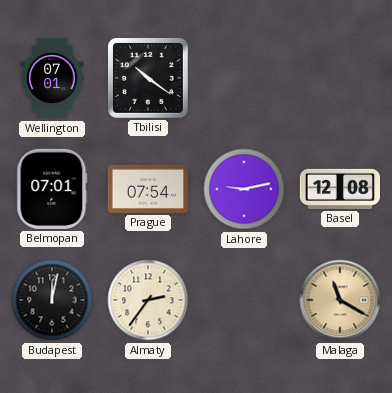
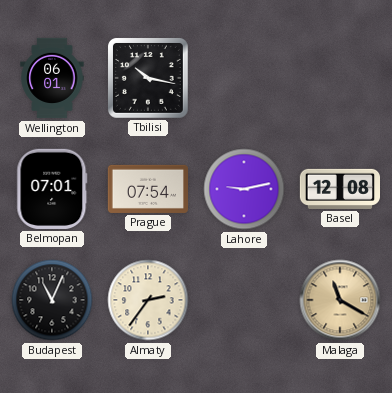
Wellington: 07:01 -> 06:01
Tbilisi: 10:21 -> 10:17
Budapest: 12:02 -> 11:04
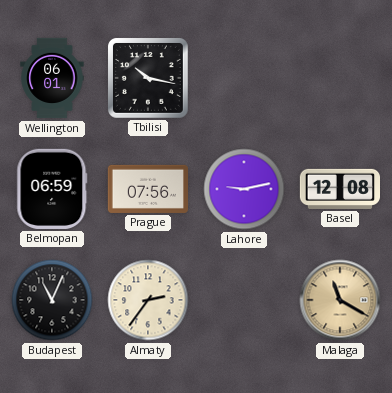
Belmopan: 07:01 -> 06:59
Prague: 07:54 -> 07:56
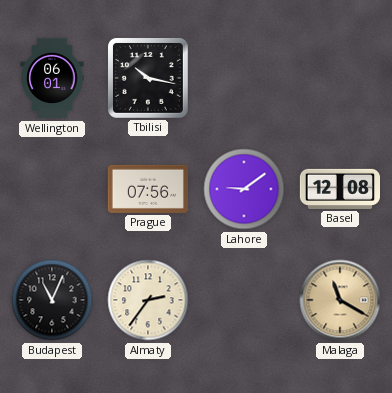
Belmopan: 06:59 -> none
Lahore: 9:13 -> 9:09
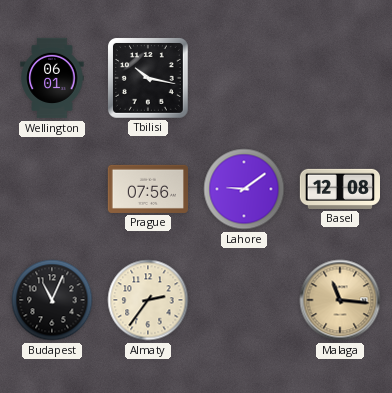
Malaga: 11:20 -> 11:16
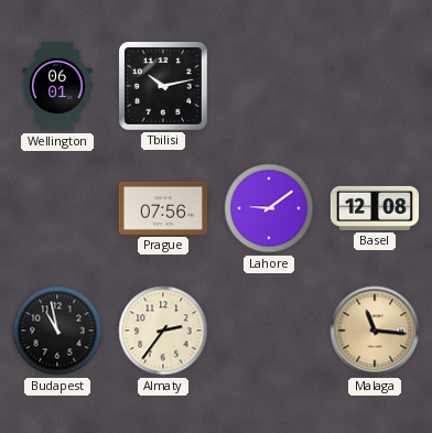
Tbilisi: 10:17 -> 10:13
Budapest: 11:04 -> 10:58
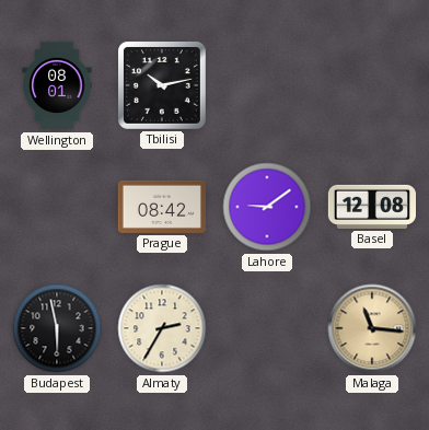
Wellington: 06:01 -> 08:01
Prague: 07:56 -> 08:42
Budapest: 10:58 -> 5:58
Almaty: 2:36 -> 2:35
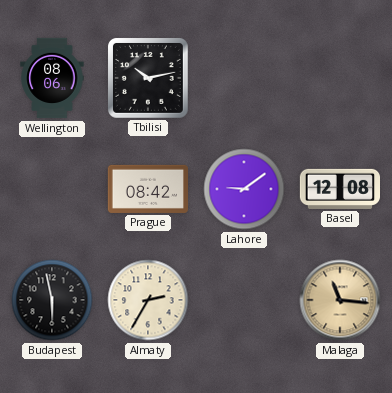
Wellington: 08:01 -> 08:06
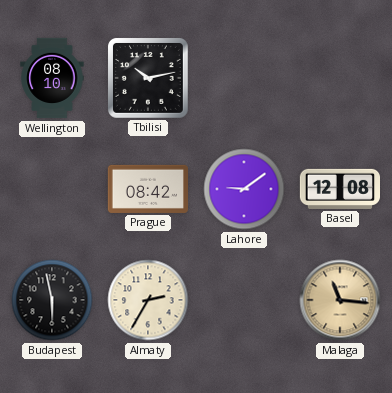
Wellington: 08:06 -> 08:10
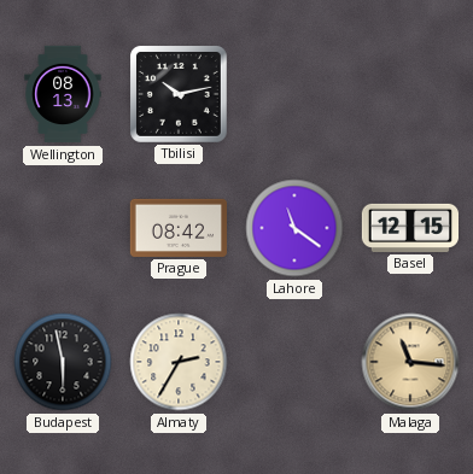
Wellington: 08:10 -> 08:13
Lahore: 9:09 -> 11:21
Basel: 12:08 -> 12:15
